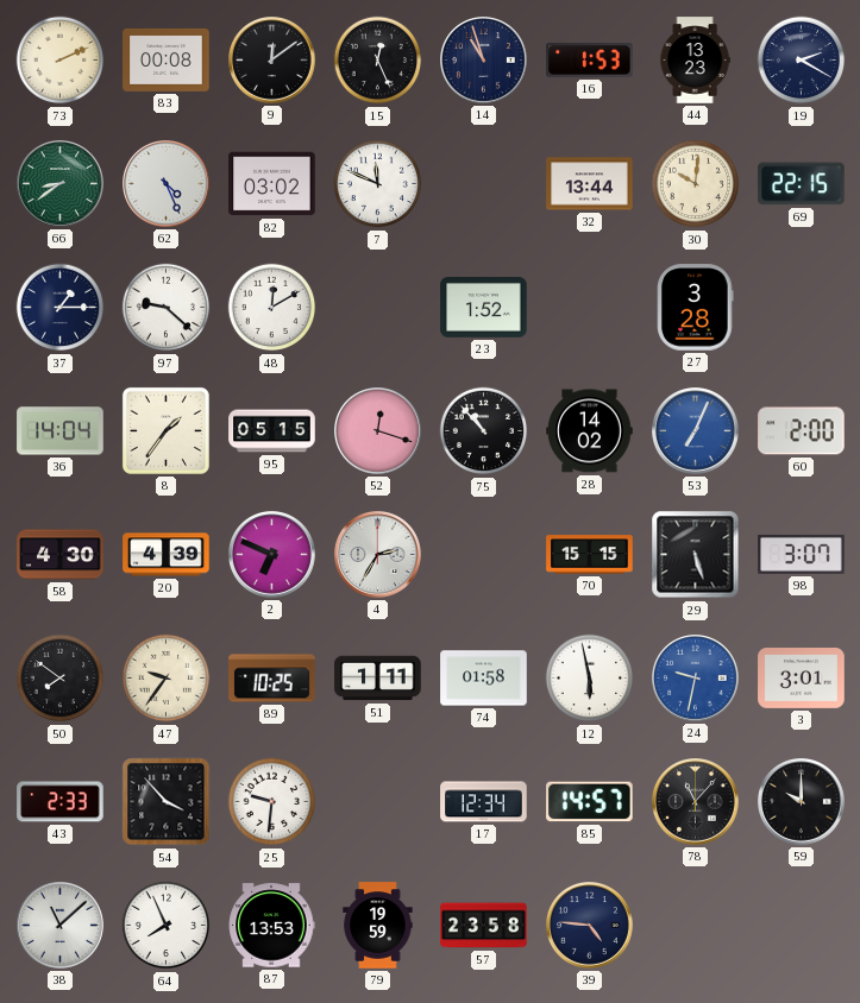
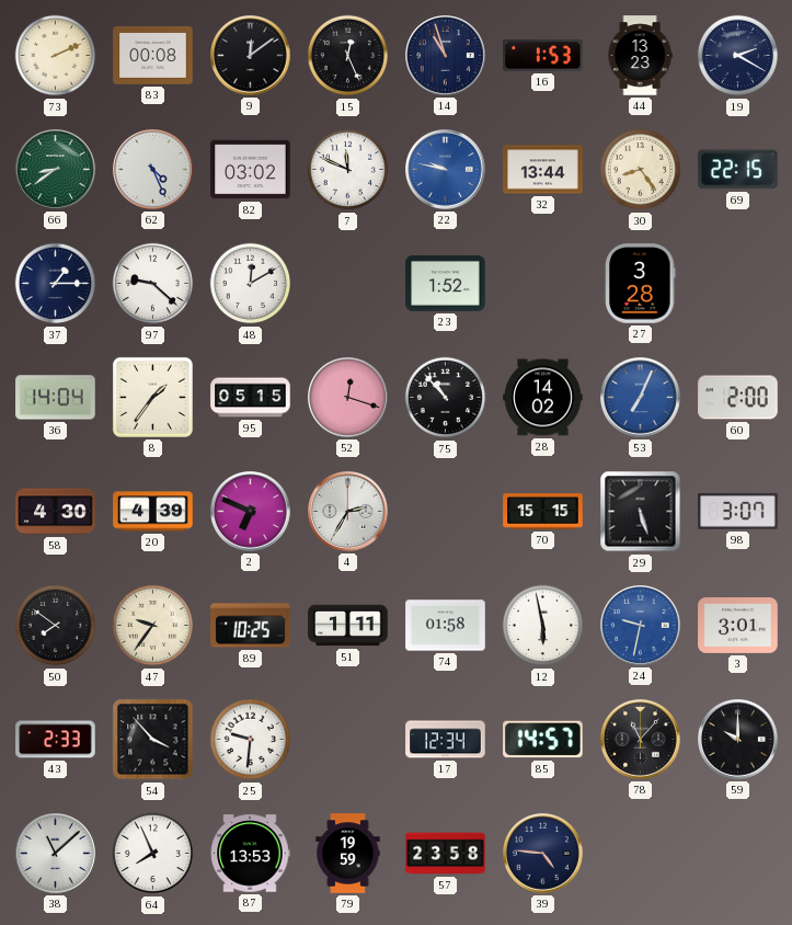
22: none -> 9:47
30: 10:01 -> 8:24
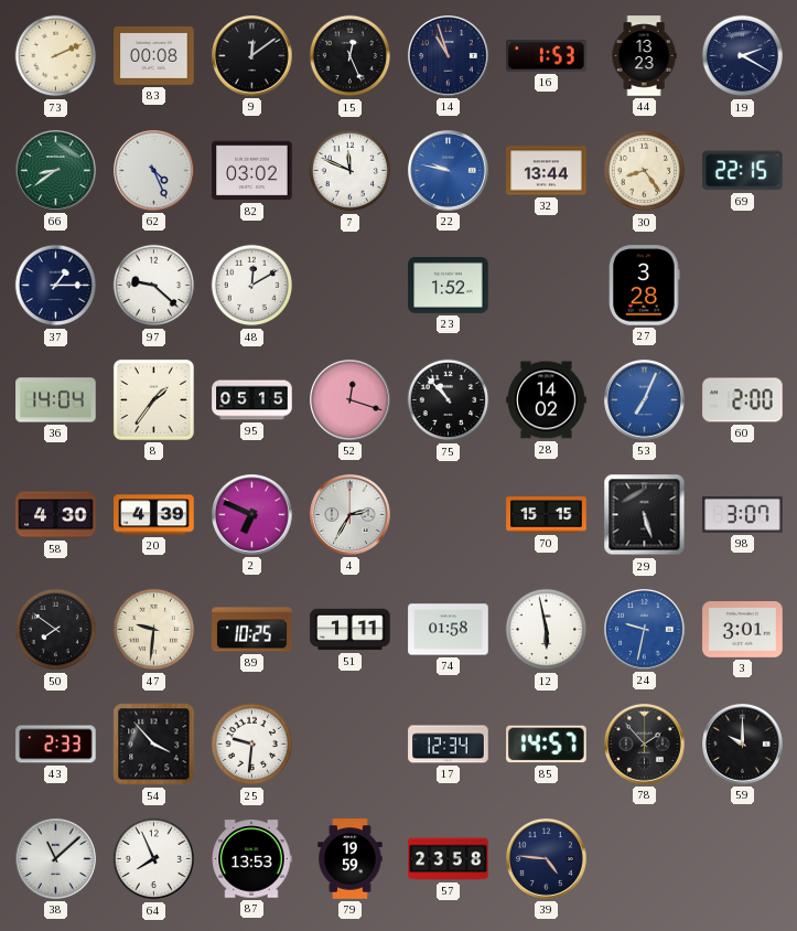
47: 9:36 -> 9:31
78: 11:07 -> 1:53
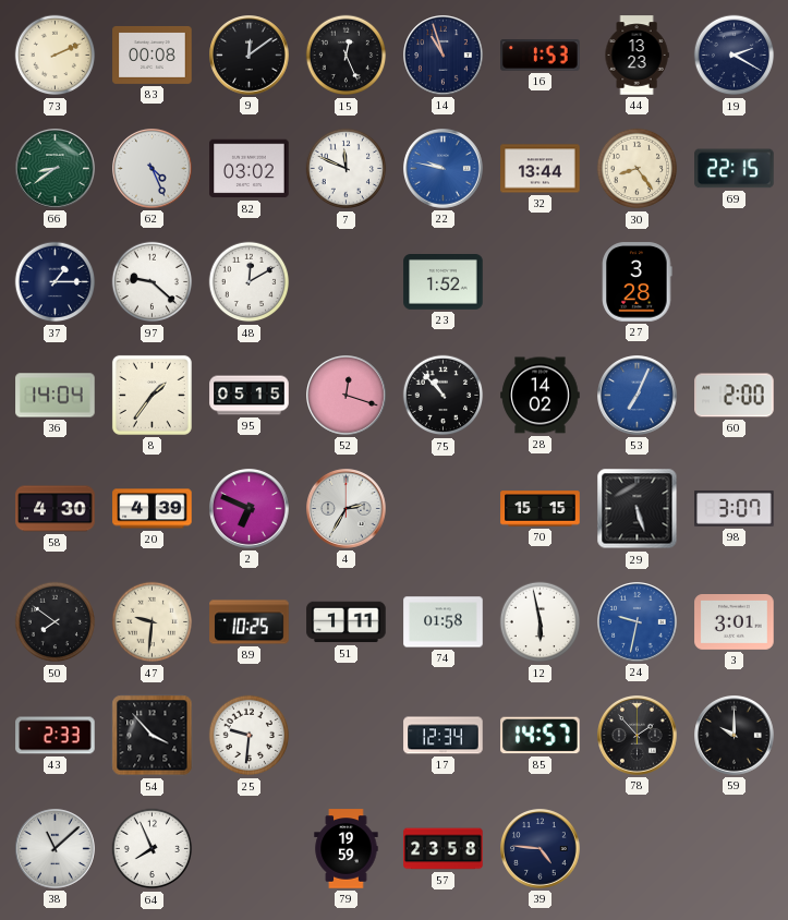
87: 13:53 -> none
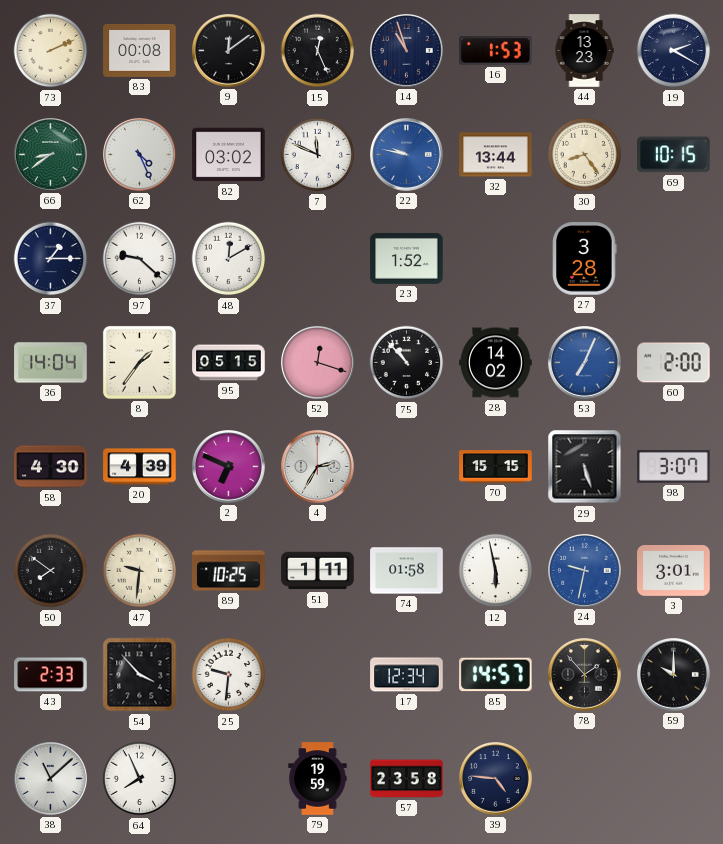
69: 22:15 -> 10:15
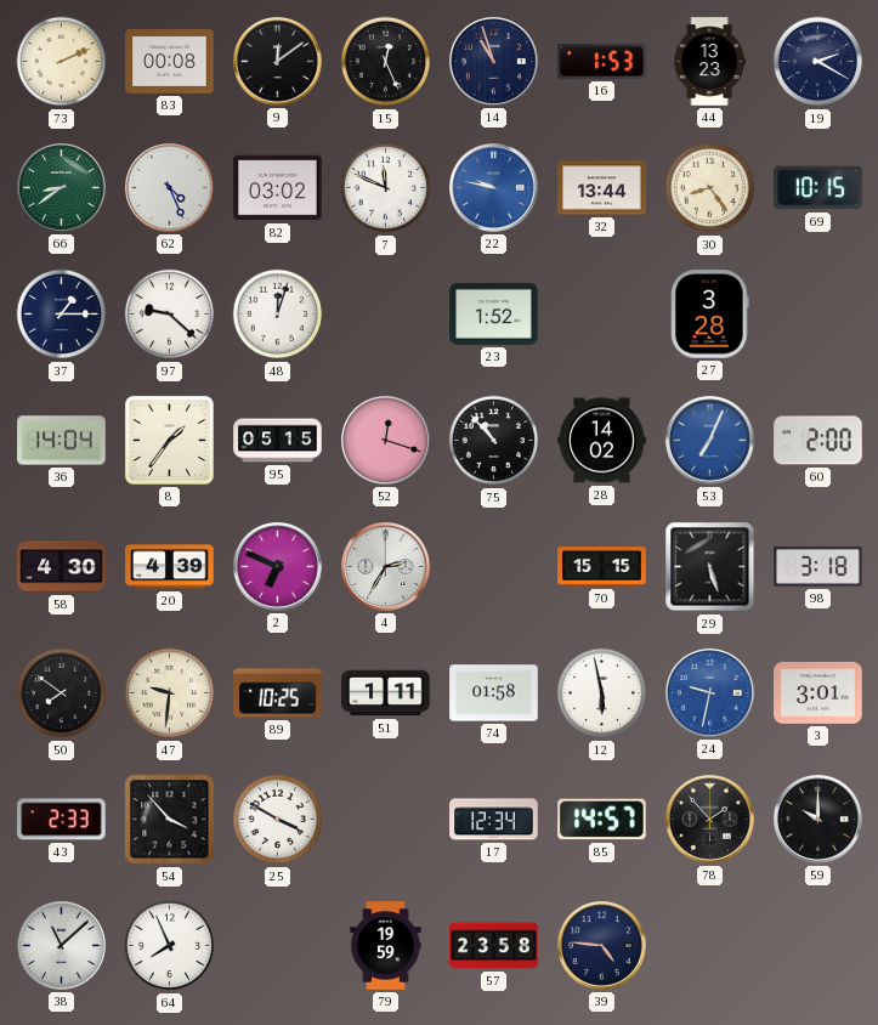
48: 12:10 -> 12:03
98: 3:07 -> 3:18
25: 9:31 -> 3:50
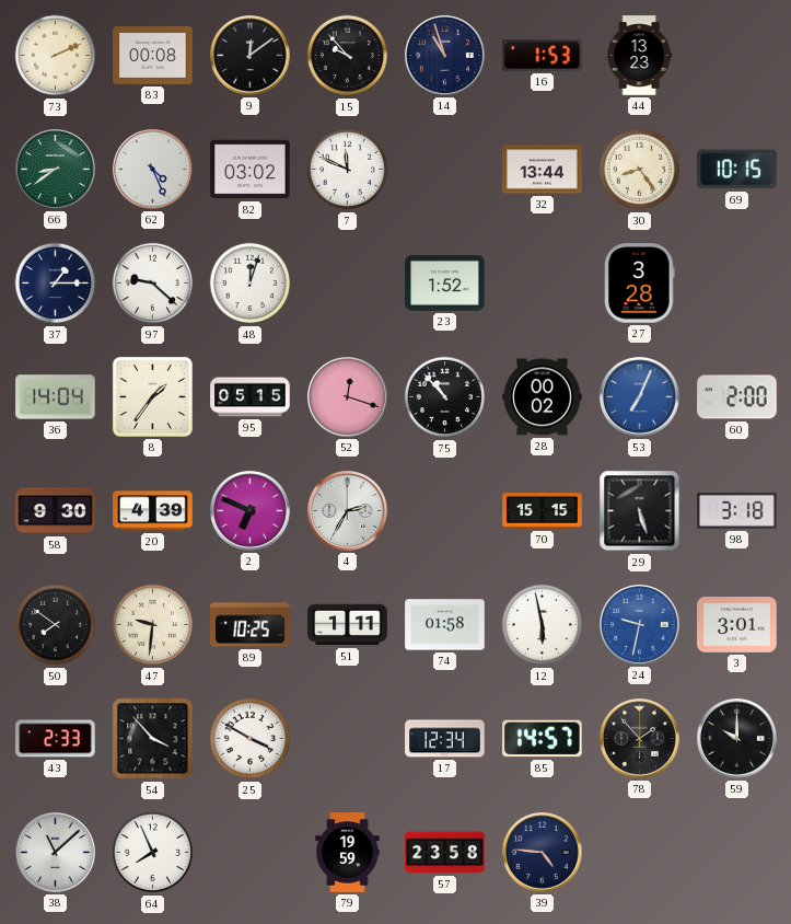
15: 12:26 -> 9:53
19: 2:20 -> none
22: 9:47 -> none
28: 14:02 -> 00:02
58: 4:30 -> 9:30
